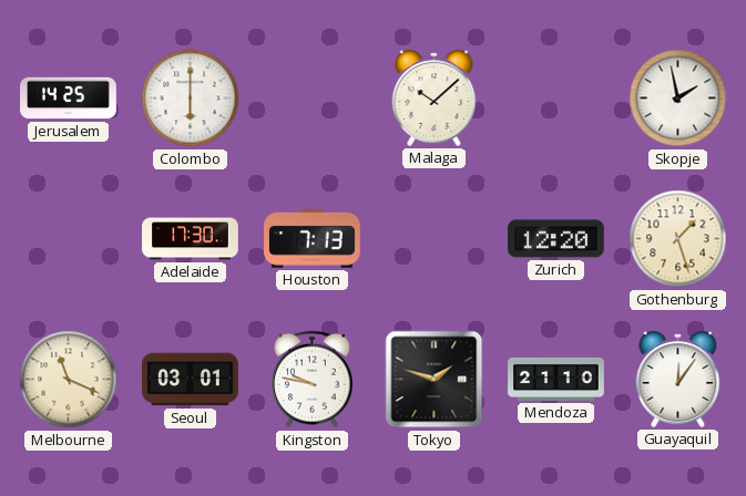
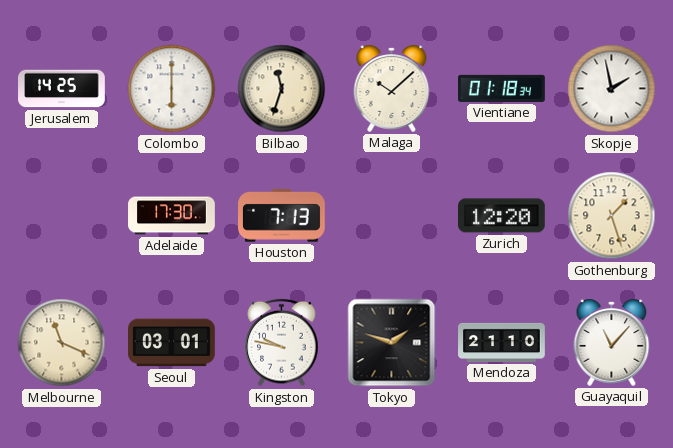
Bilbao: none -> 11:33
Vientiane: none -> 01:18
Guayaquil: 12:06 -> 11:07
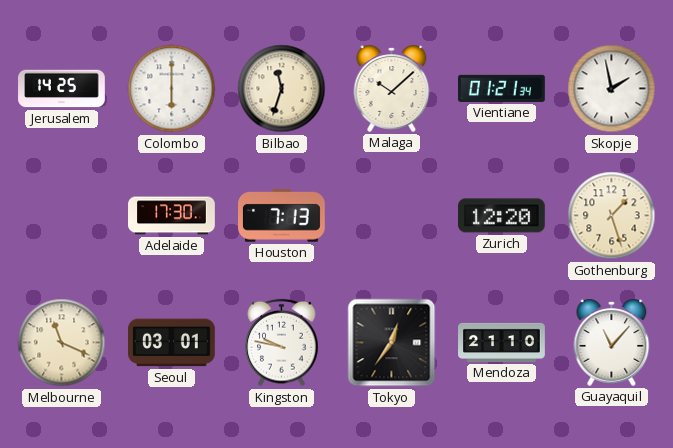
Vientiane: 01:18 -> 01:21
Tokyo: 1:48 -> 12:36
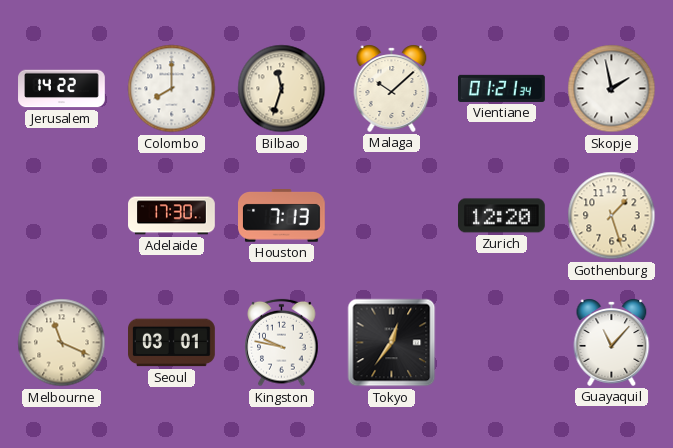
Jerusalem: 14:25 -> 14:22
Colombo: 6:00 -> 8:00
Mendoza: 21:10 -> none
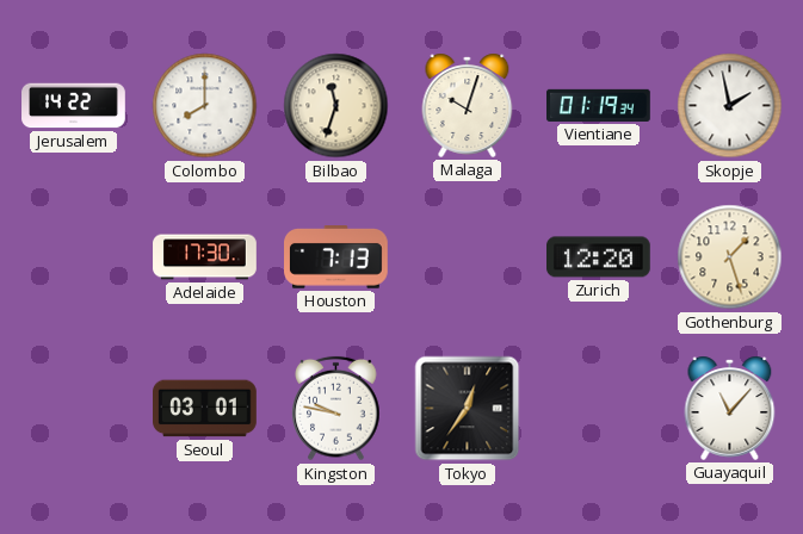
Malaga: 10:08 -> 10:03
Vientiane: 01:21 -> 01:19
Melbourne: 11:19 -> none
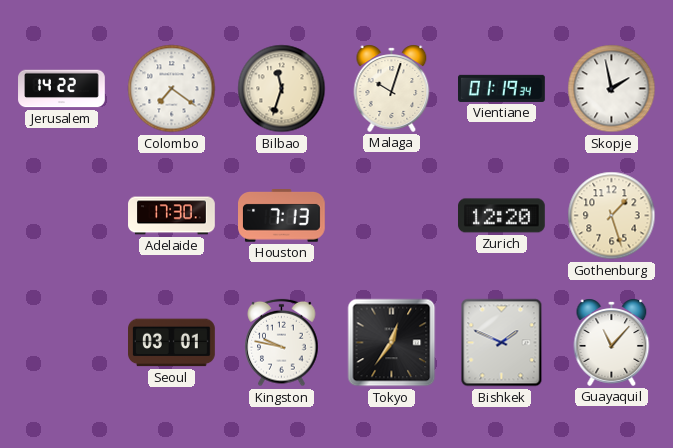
Colombo: 8:00 -> 7:21
Bishkek: none -> 1:49
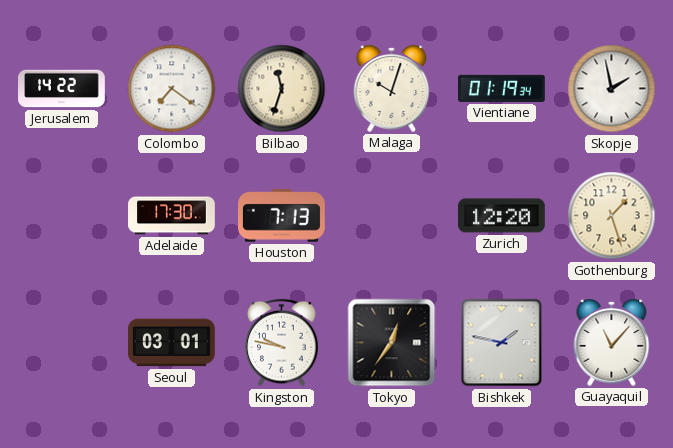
Bishkek: 1:49 -> 1:47
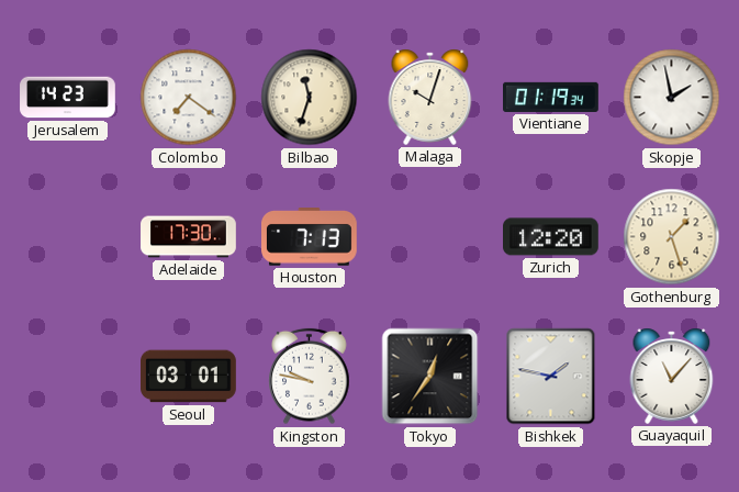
Jerusalem: 14:22 -> 14:23
